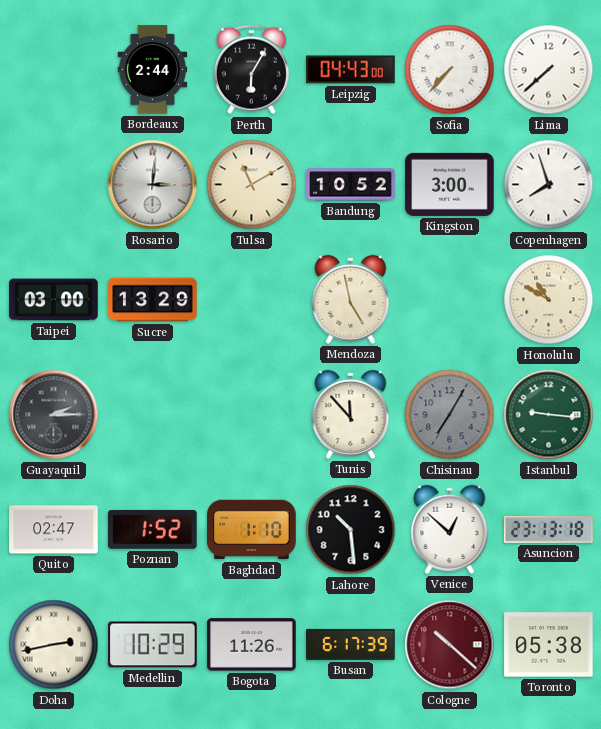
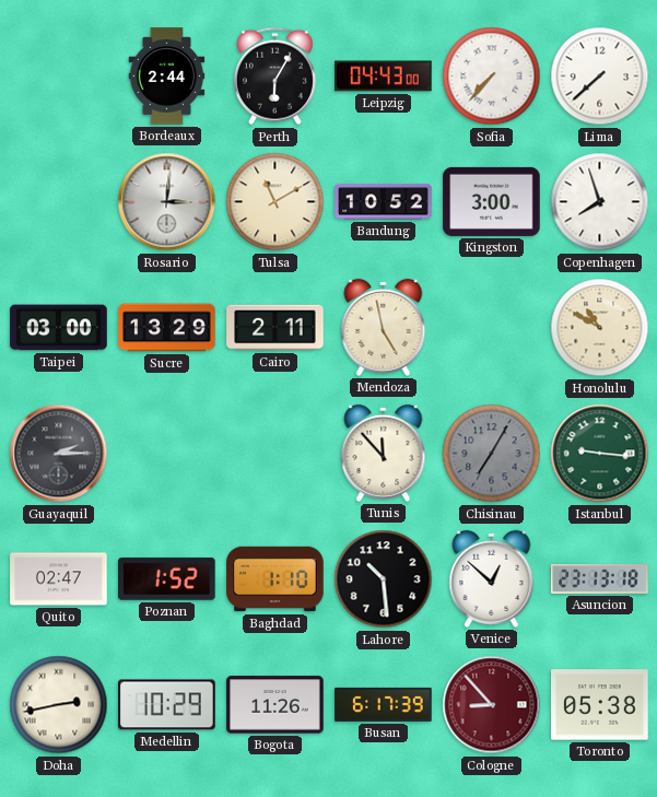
Cairo: none -> 2:11
Cologne: 10:22 -> 8:53
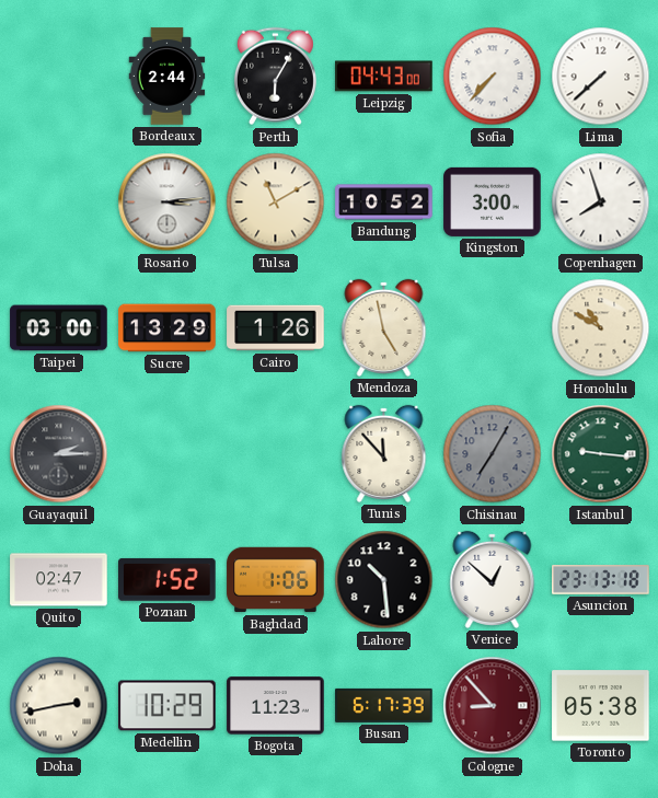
Rosario: 3:01 -> 3:14
Cairo: 2:11 -> 1:26
Baghdad: 1:10 -> 1:06
Bogota: 11:26 -> 11:23
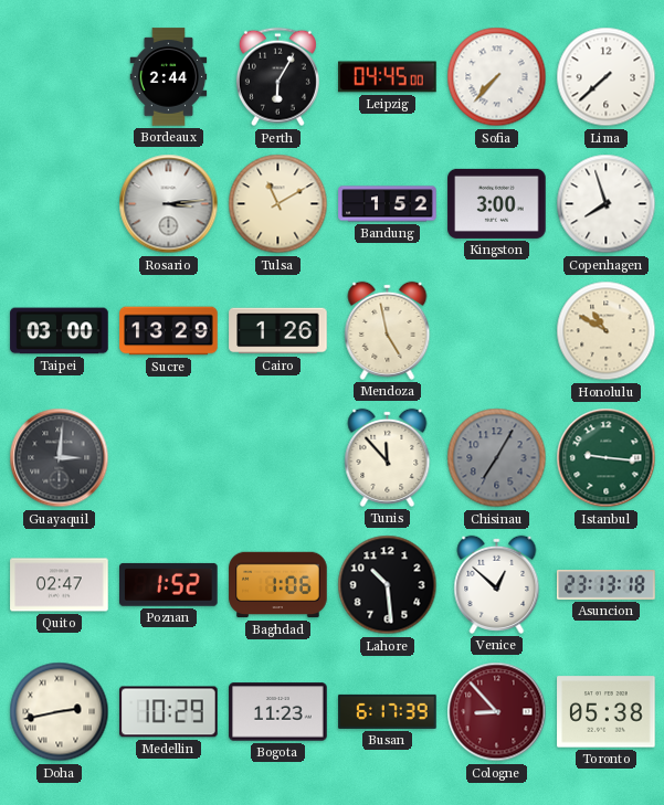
Leipzig: 04:43 -> 04:45
Bandung: 10:52 -> 1:52
Guayaquil: 2:15 -> 3:01
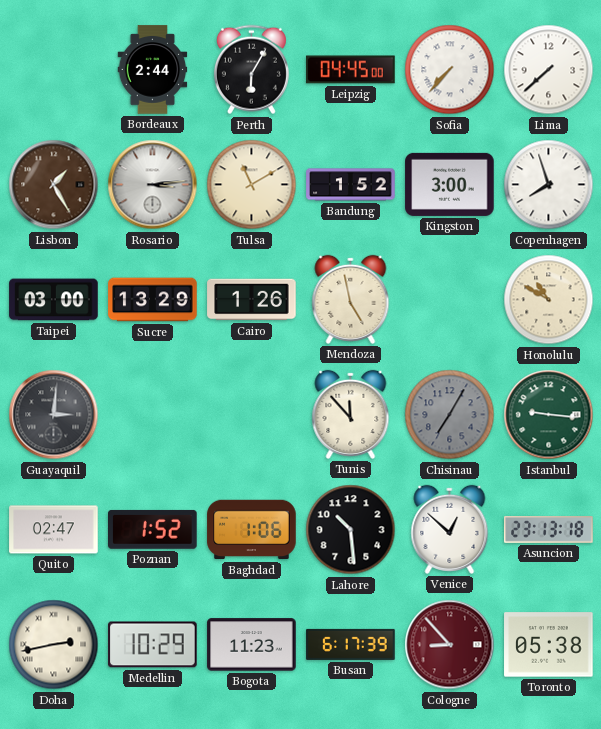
Lisbon: none -> 1:25
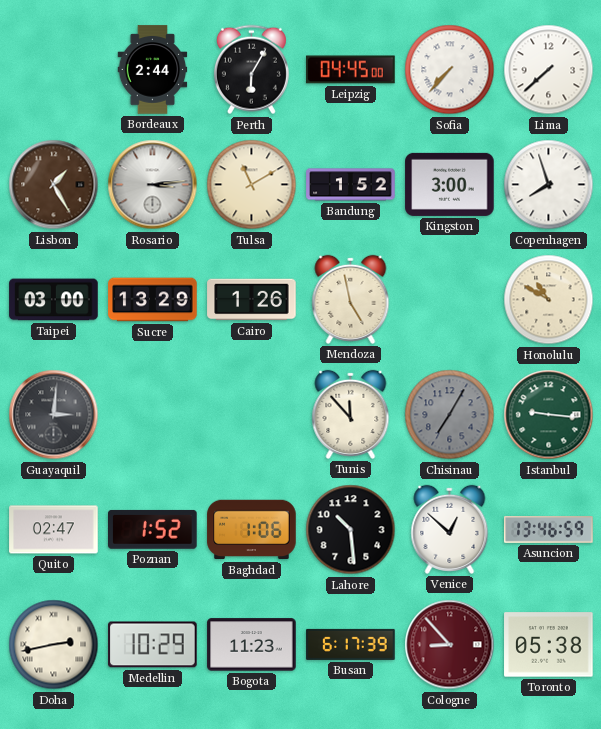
Asuncion: 23:13 -> 13:46
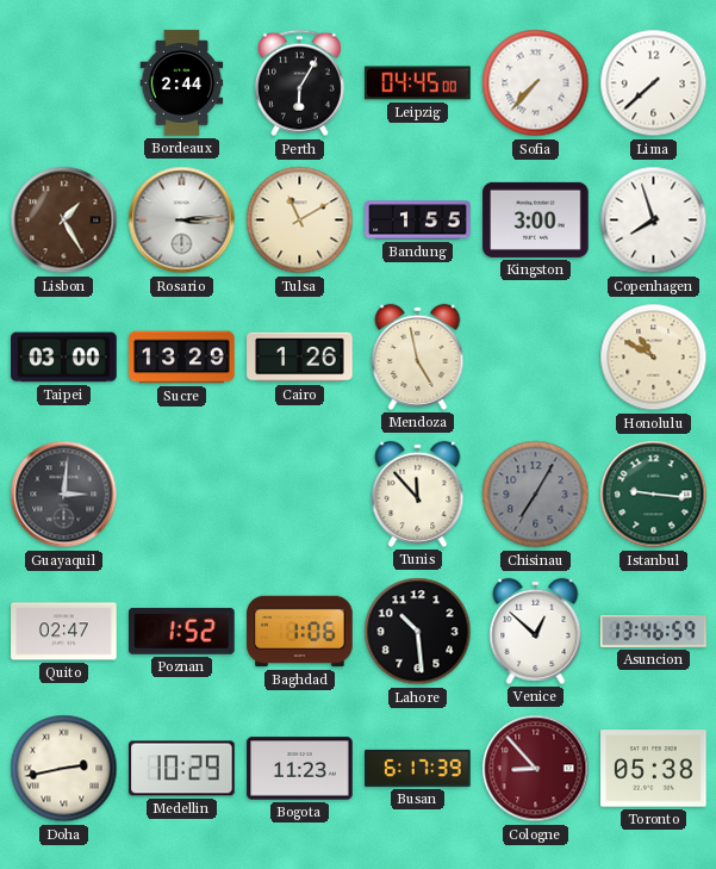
Bandung: 1:52 -> 1:55
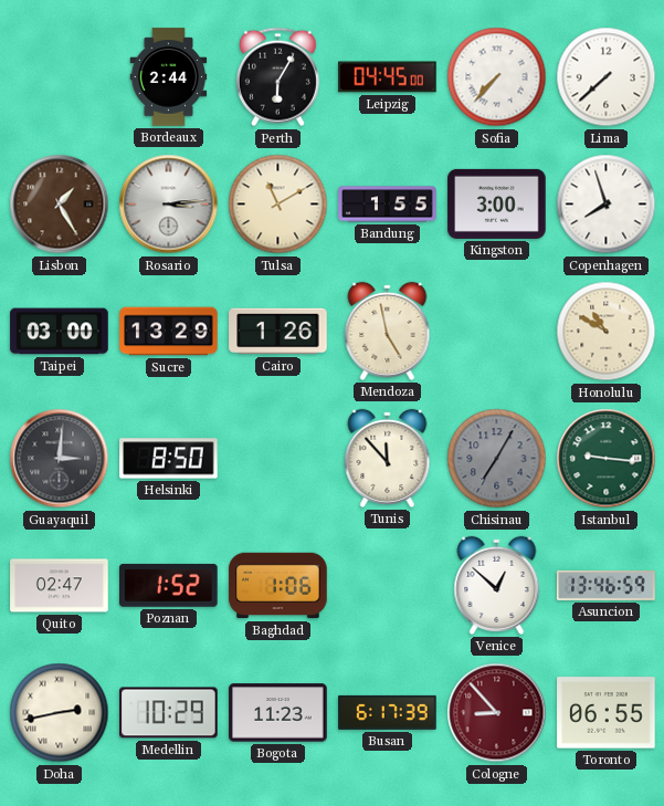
Helsinki: none -> 8:50
Lahore: 10:29 -> none
Toronto: 05:38 -> 06:55
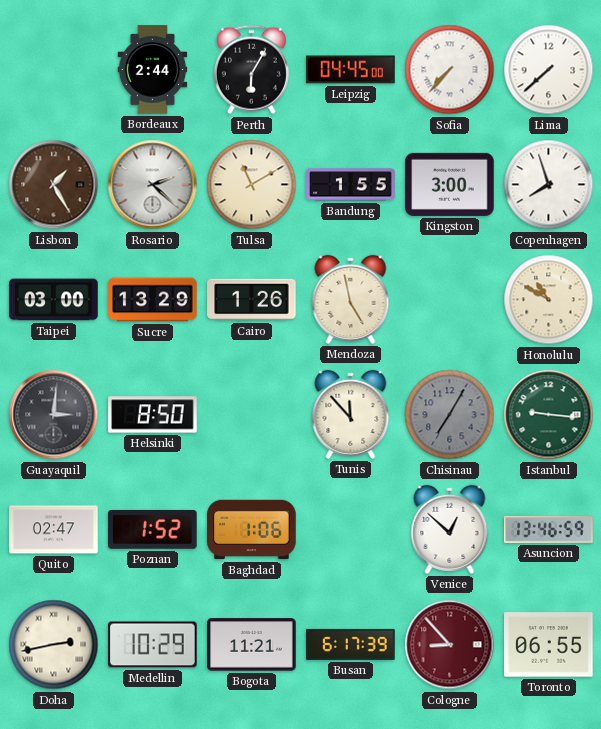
Rosario: 3:14 -> 2:22
Bogota: 11:23 -> 11:21
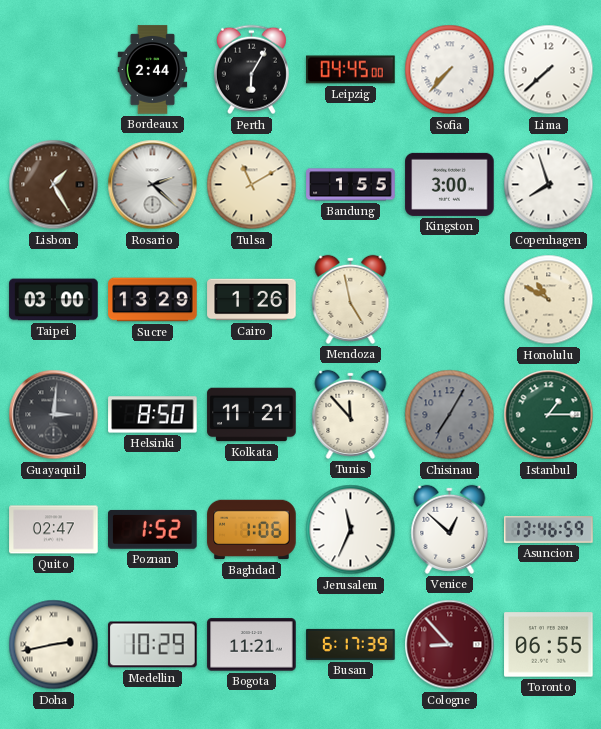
Kolkata: none -> 11:21
Istanbul: 9:16 -> 1:15
Jerusalem: none -> 11:34
